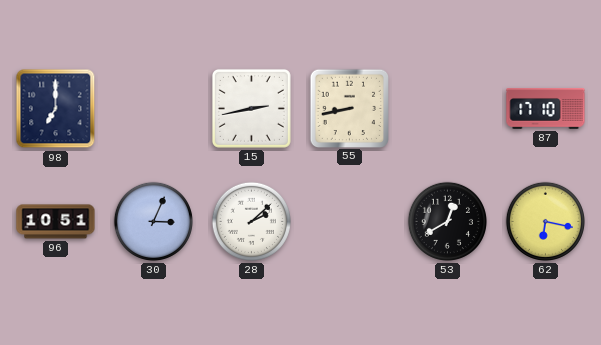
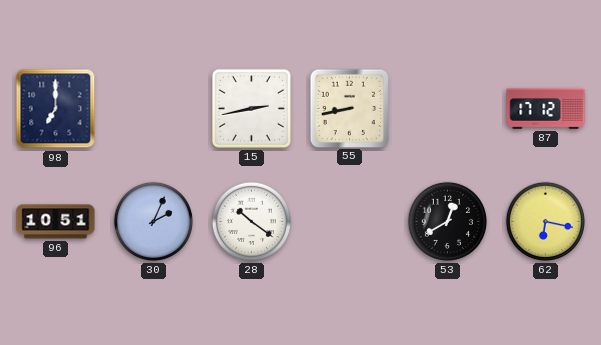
87: 17:10 -> 17:12
30: 3:04 -> 2:04
28: 2:08 -> 10:21
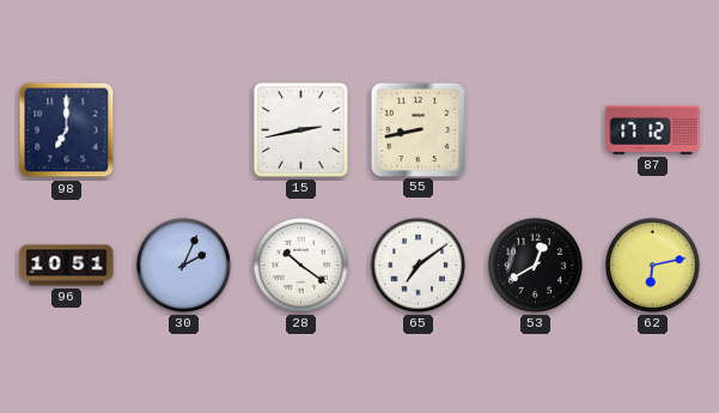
65: none -> 7:09
62: 6:17 -> 6:13
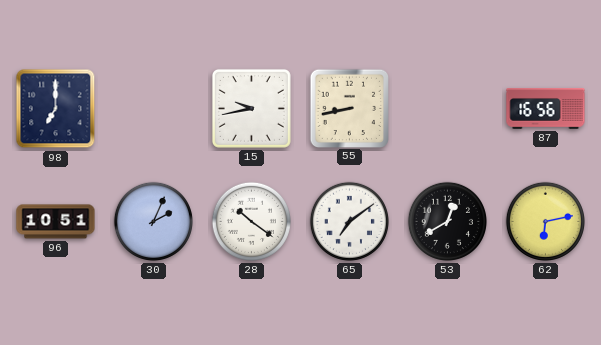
15: 2:43 -> 9:43
87: 17:12 -> 16:56
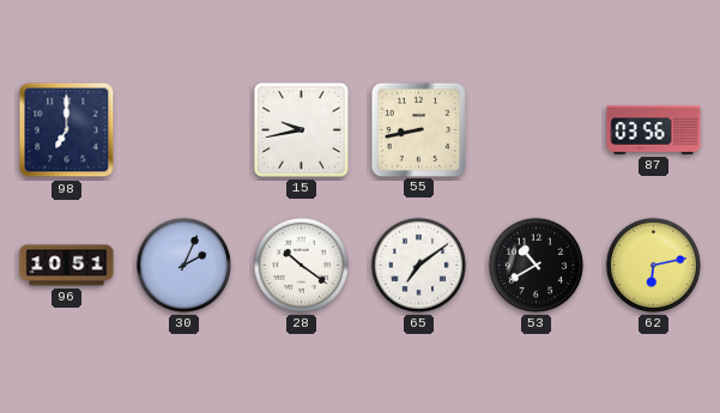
87: 16:56 -> 03:56
53: 12:40 -> 10:40
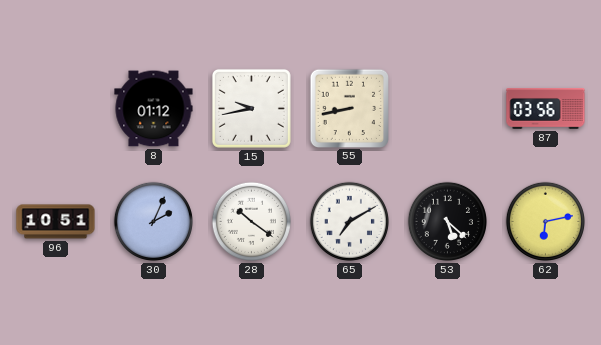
98: 7:00 -> none
8: none -> 01:12
65: 7:09 -> 7:10
53: 10:40 -> 5:22
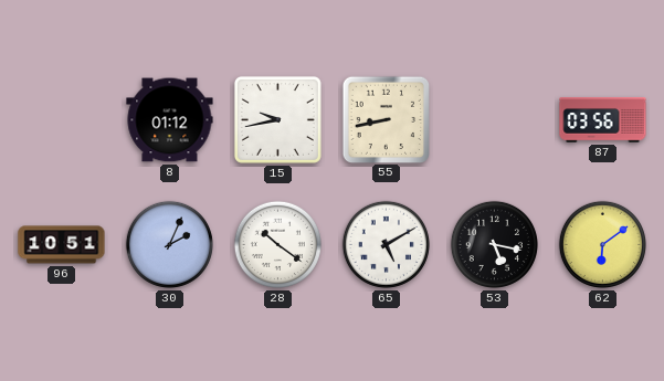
65: 7:10 -> 5:10
53: 5:22 -> 5:17
62: 6:13 -> 6:09
